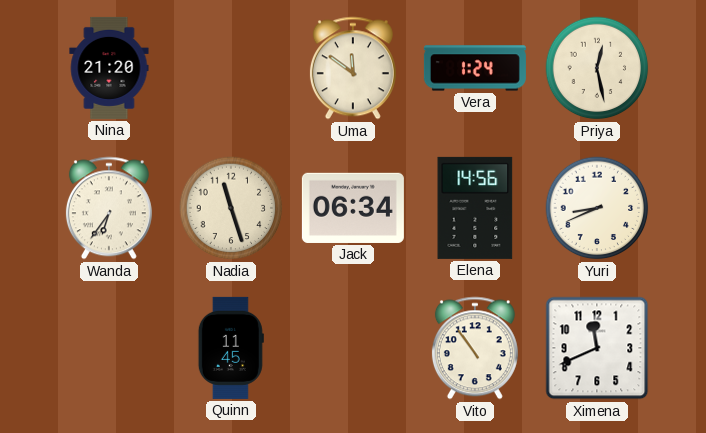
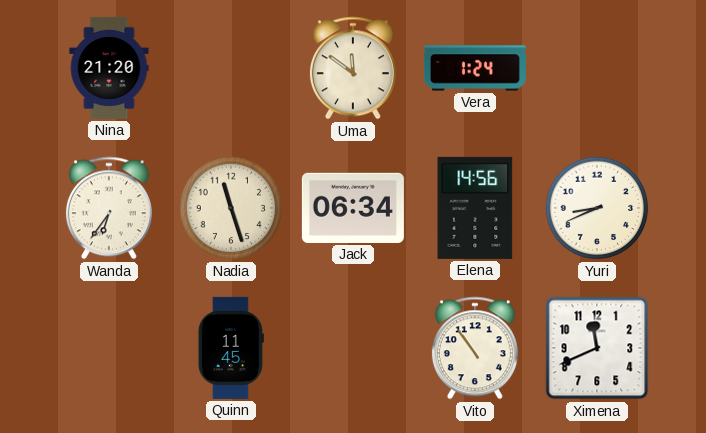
Priya: 12:28 -> none
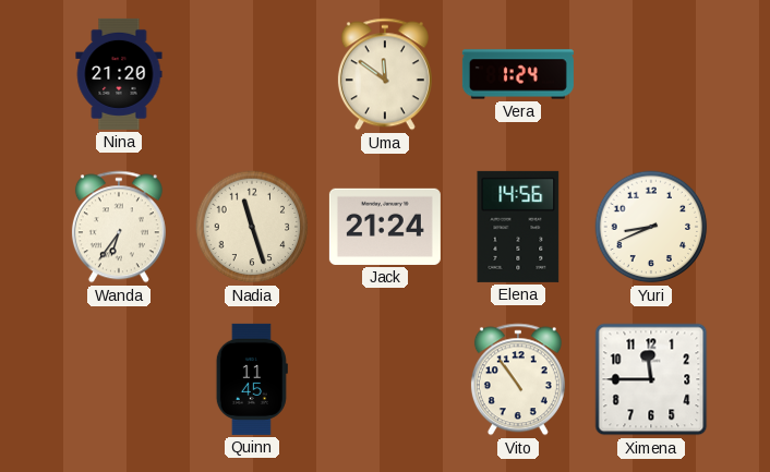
Jack: 06:34 -> 21:24
Ximena: 11:41 -> 11:45
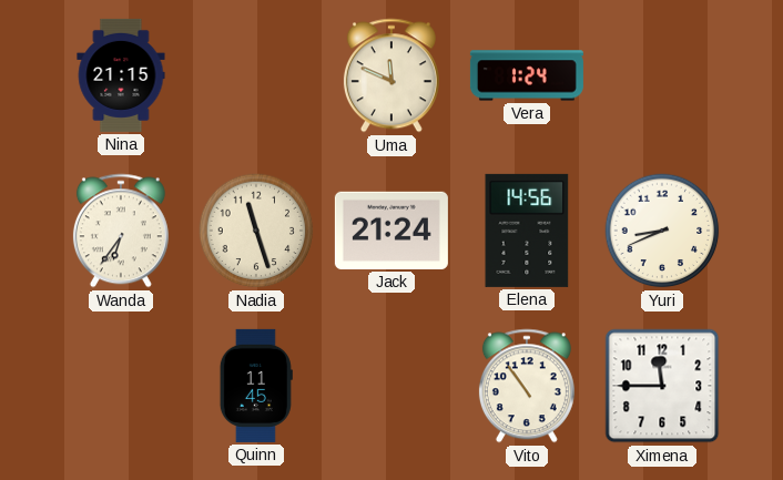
Nina: 21:20 -> 21:15
Uma: 11:51 -> 11:49
